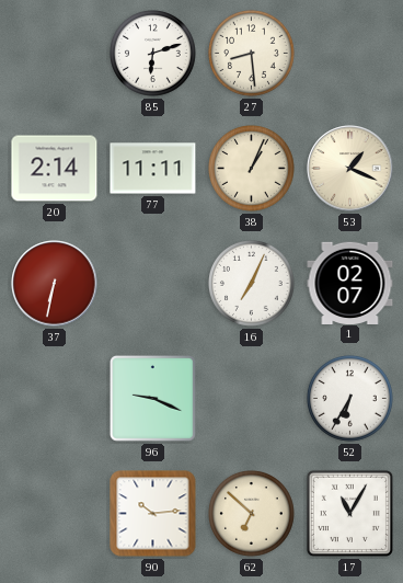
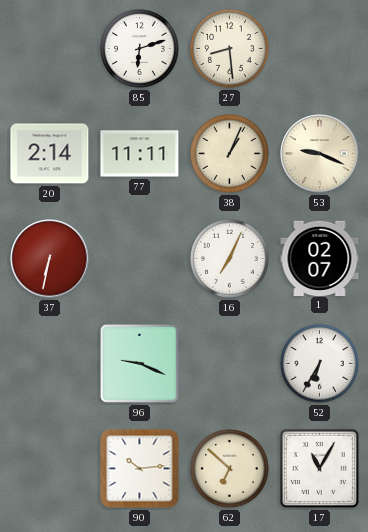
53: 1:19 -> 9:19
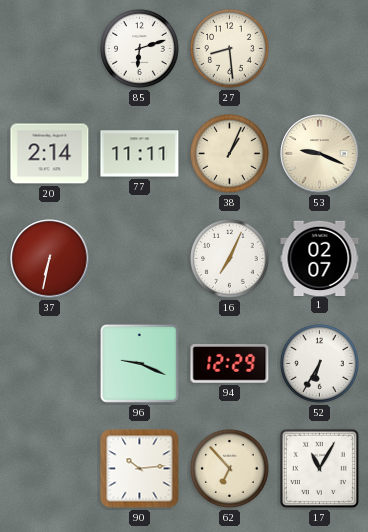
94: none -> 12:29
62: 6:52 -> 6:53
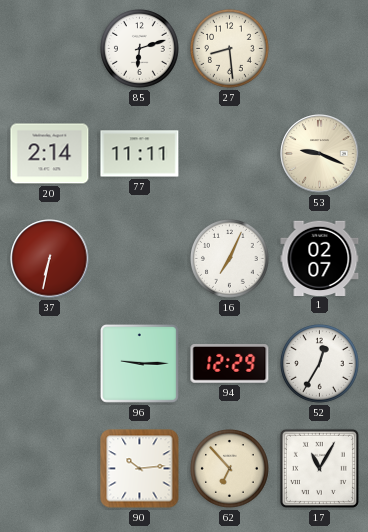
38: 1:04 -> none
96: 9:19 -> 9:15
52: 6:35 -> 12:35
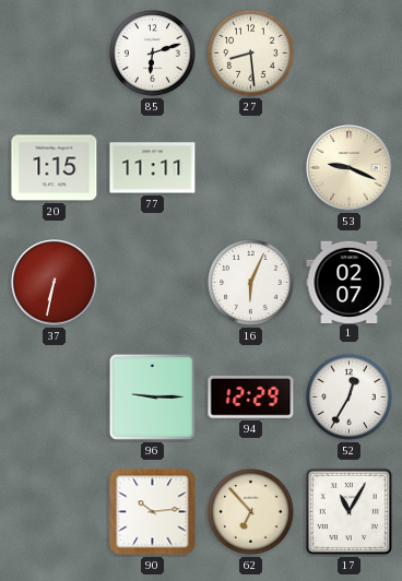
20: 2:14 -> 1:15
16: 7:04 -> 6:04
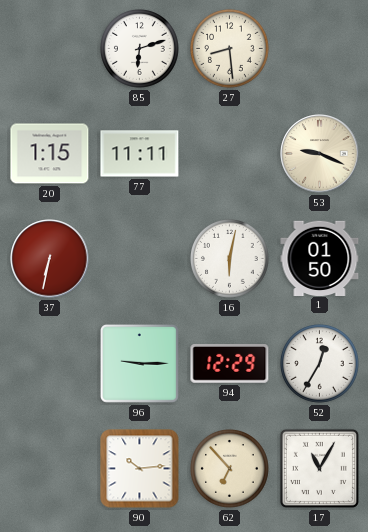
16: 6:04 -> 6:02
1: 02:07 -> 01:50
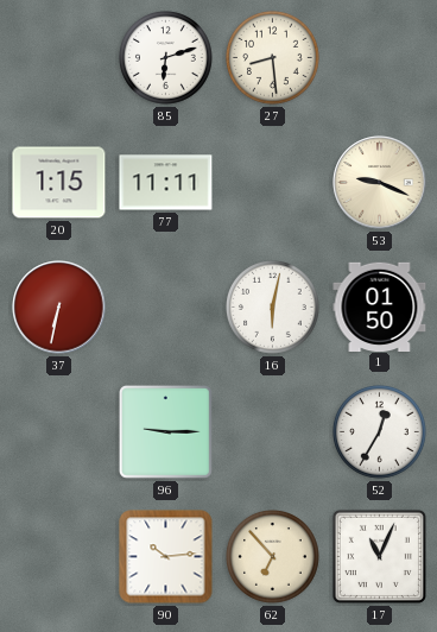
94: 12:29 -> none
17: 11:05 -> 11:04
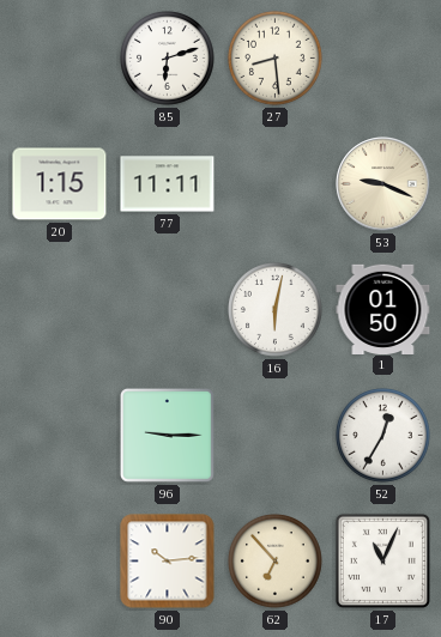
37: 6:32 -> none
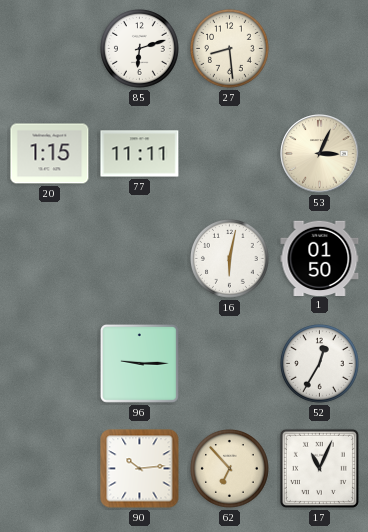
53: 9:19 -> 3:04
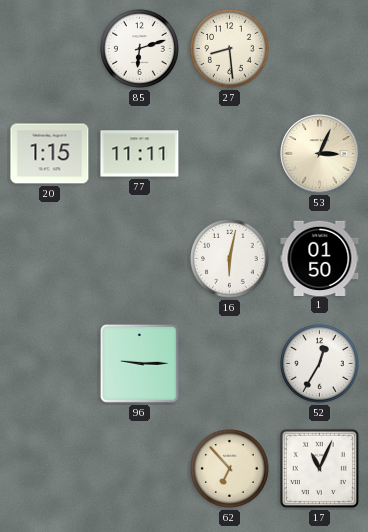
90: 10:14 -> none
